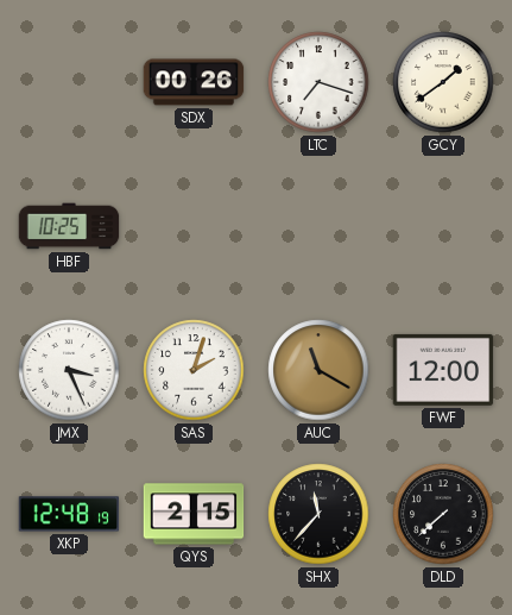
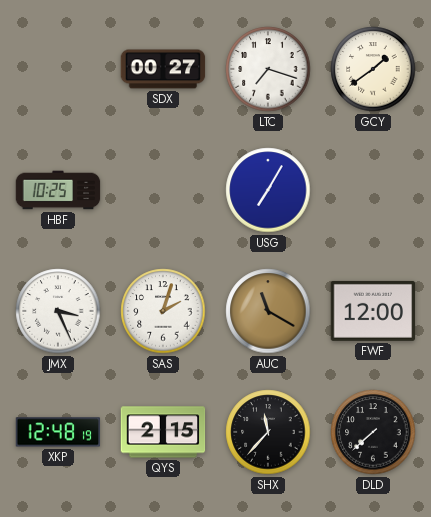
SDX: 00:26 -> 00:27
USG: none -> 7:05
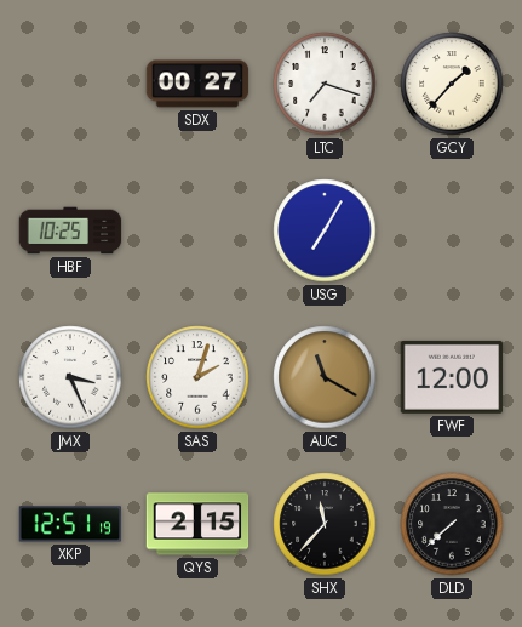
GCY: 1:39 -> 1:37
XKP: 12:48 -> 12:51
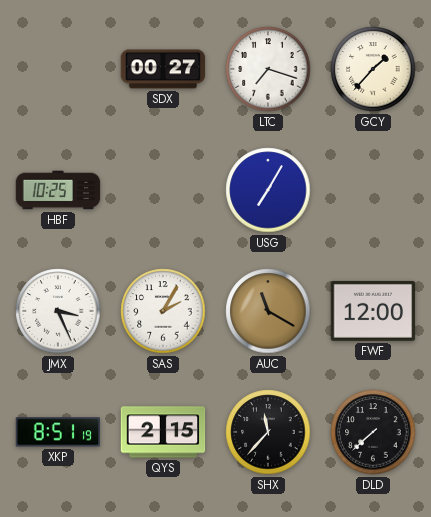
SAS: 2:03 -> 2:05
XKP: 12:51 -> 8:51
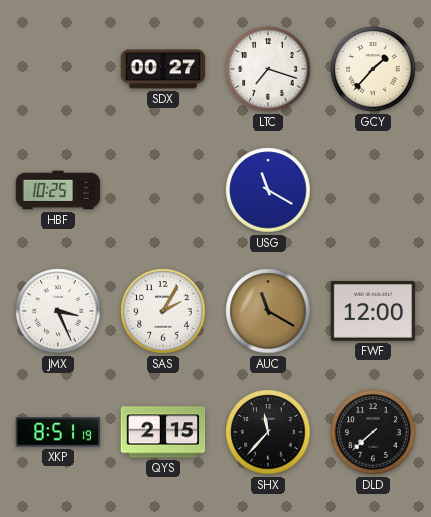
USG: 7:05 -> 11:20
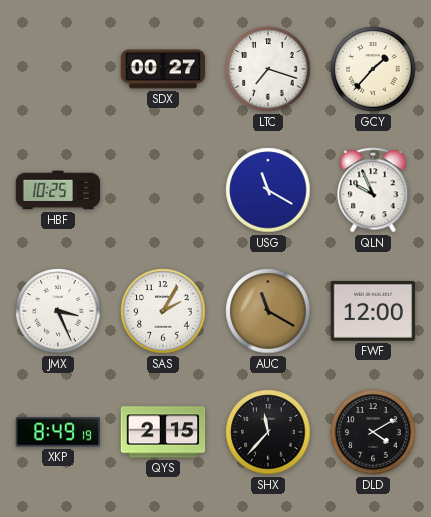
QLN: none -> 9:56
XKP: 8:51 -> 8:49
DLD: 7:38 -> 4:10
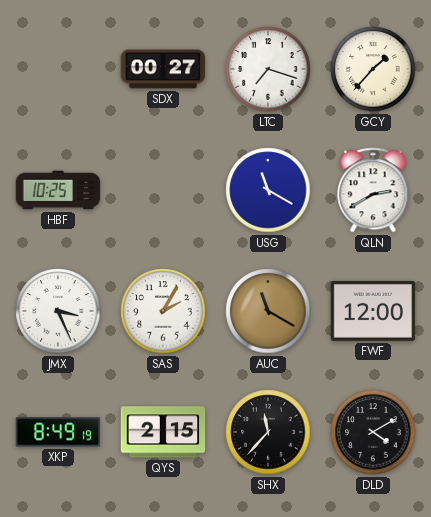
QLN: 9:56 -> 2:40
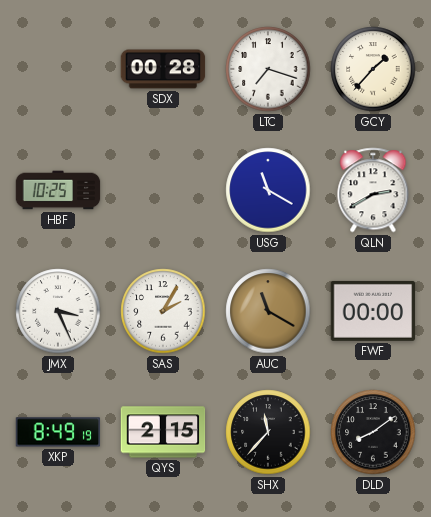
SDX: 00:27 -> 00:28
FWF: 12:00 -> 00:00
DLD: 4:10 -> 8:09
